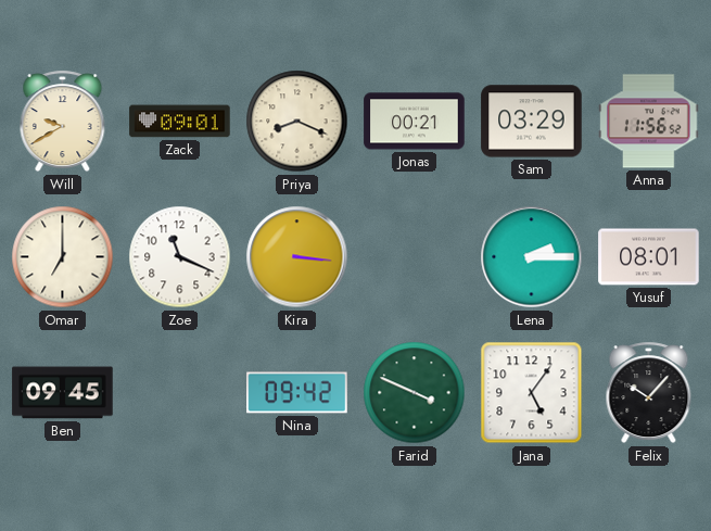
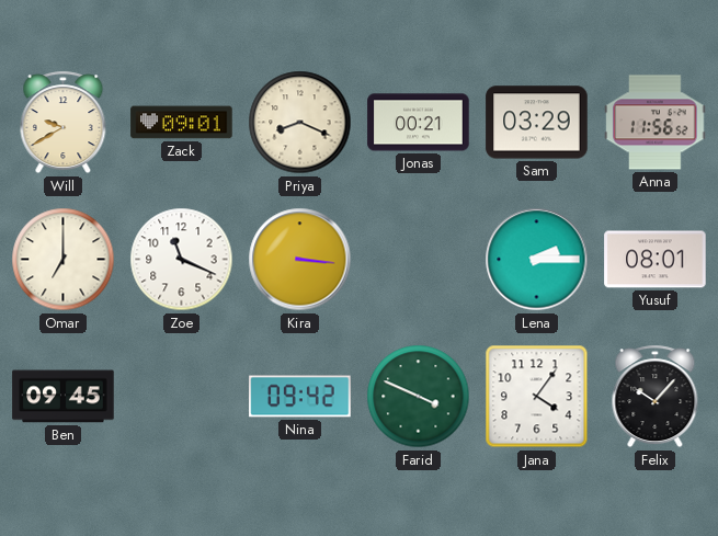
Jana: 5:06 -> 4:06
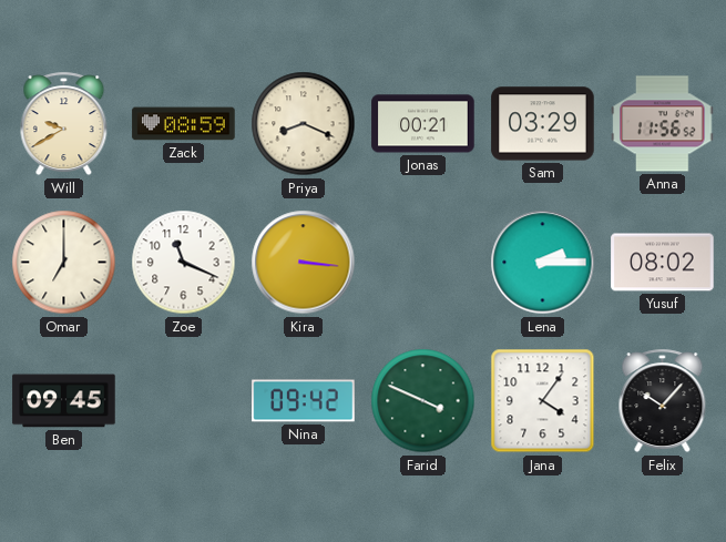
Zack: 09:01 -> 08:59
Yusuf: 08:01 -> 08:02
